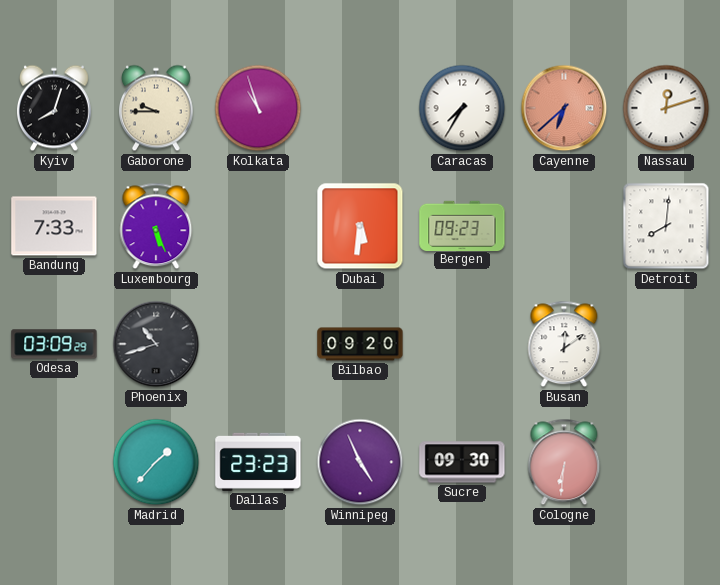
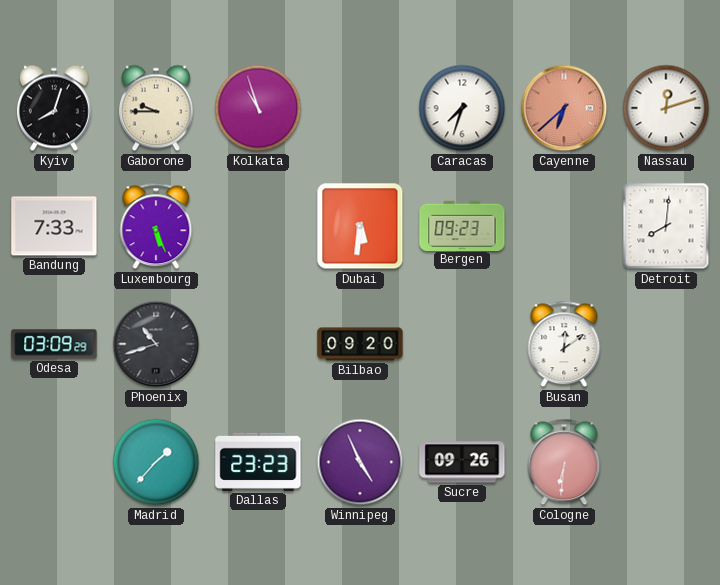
Caracas: 7:35 -> 7:33
Sucre: 09:30 -> 09:26
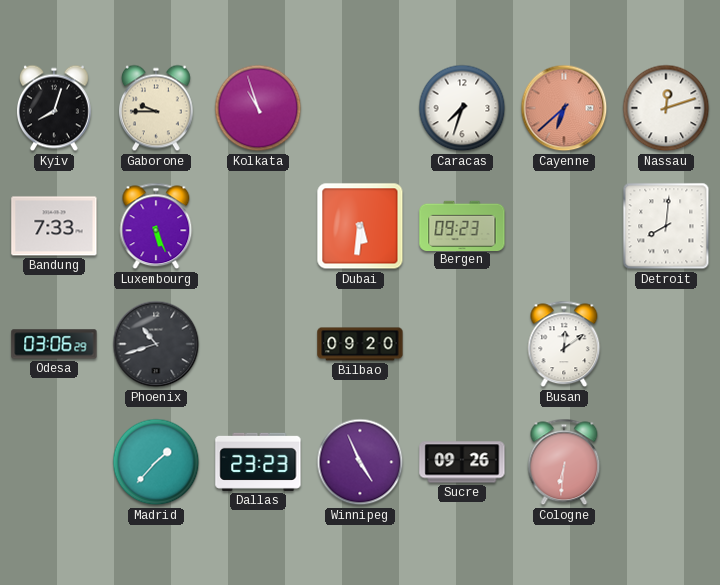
Odesa: 03:09 -> 03:06
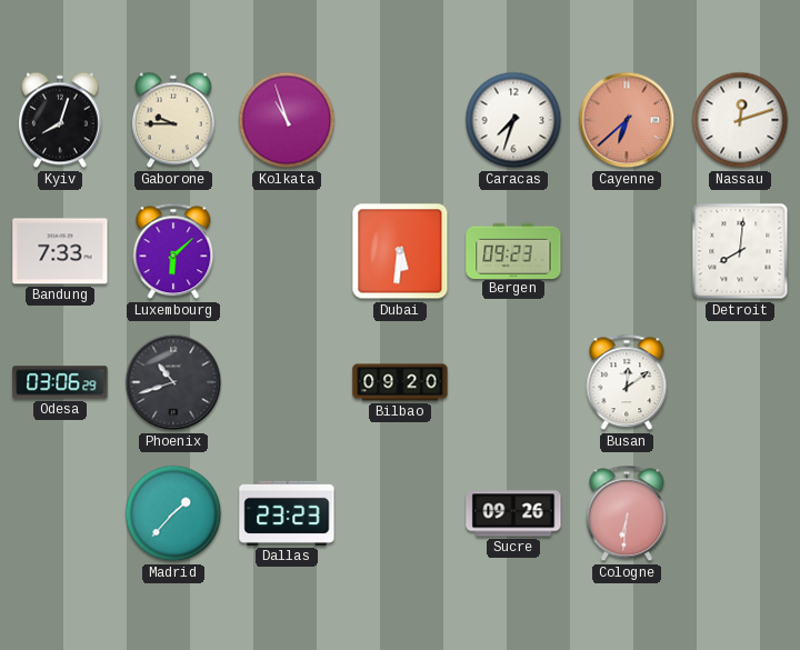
Luxembourg: 5:26 -> 6:08
Winnipeg: 4:56 -> none
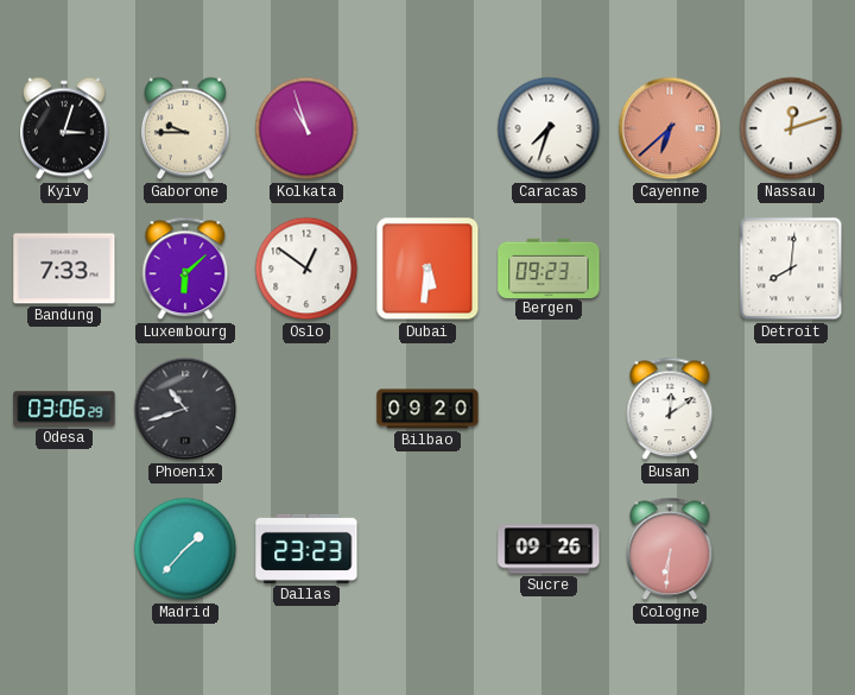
Kyiv: 8:03 -> 3:03
Oslo: none -> 12:51
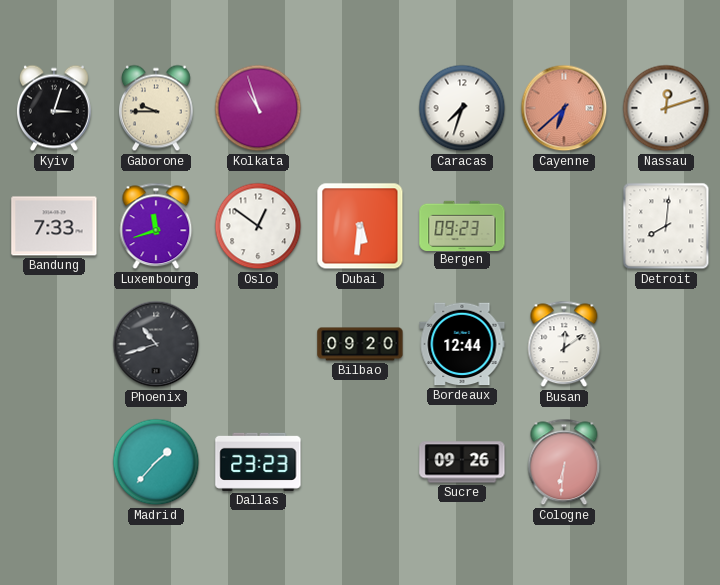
Luxembourg: 6:08 -> 11:42
Odesa: 03:06 -> none
Bordeaux: none -> 12:44
